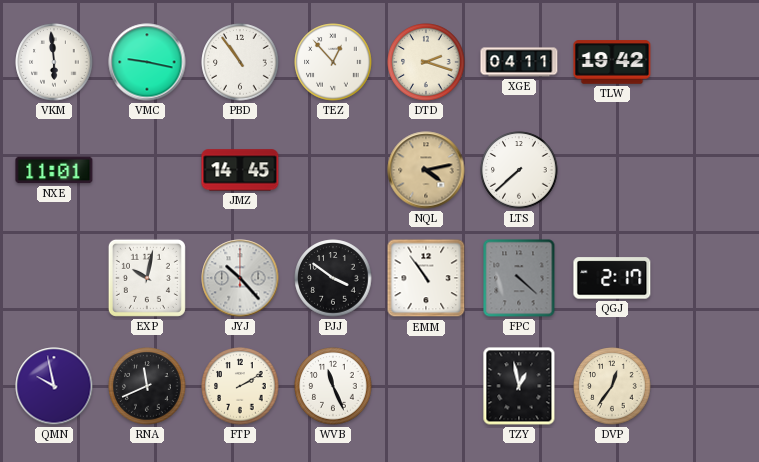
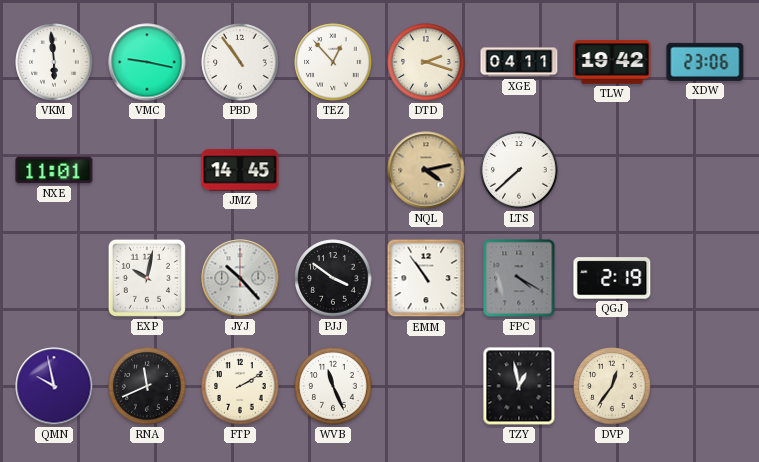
XDW: none -> 23:06
FPC: 4:22 -> 4:20
QGJ: 2:17 -> 2:19
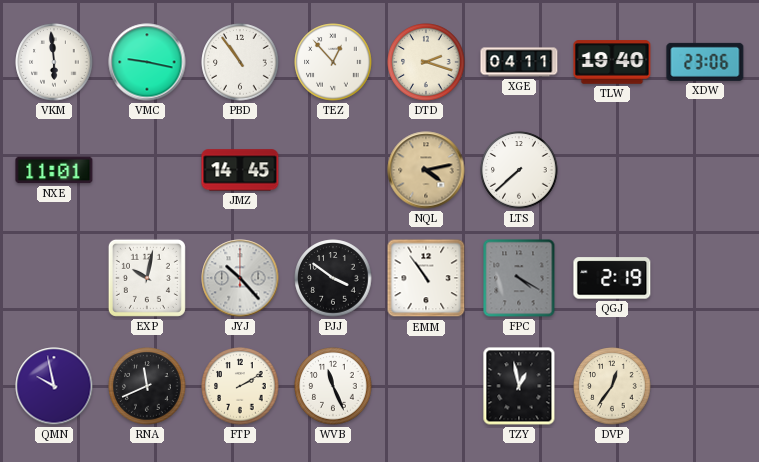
TLW: 19:42 -> 19:40
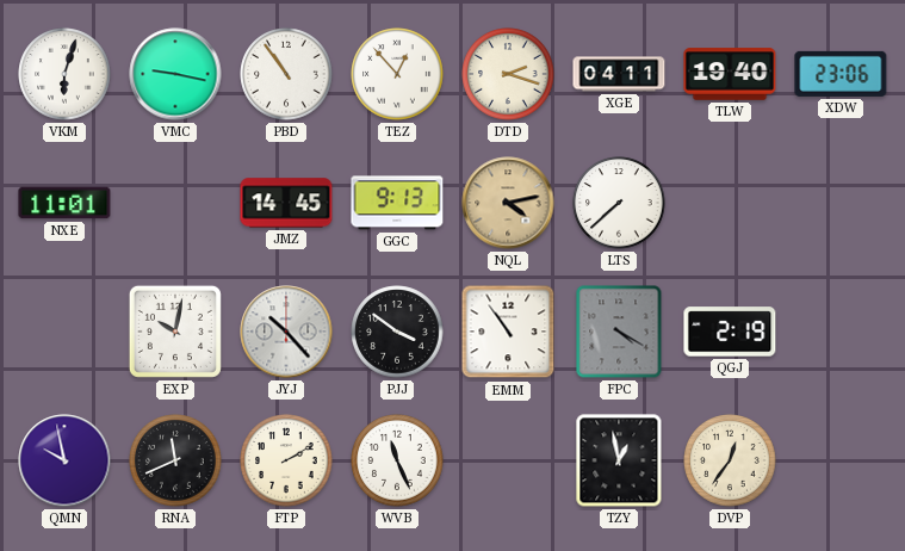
VKM: 5:59 -> 6:03
GGC: none -> 9:13
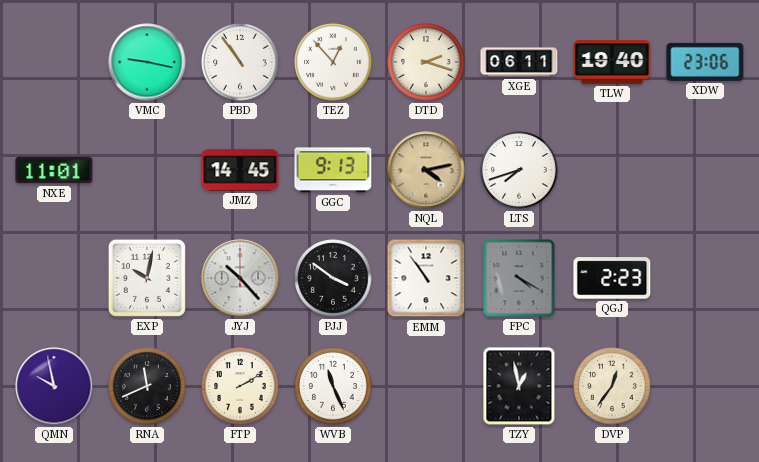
VKM: 6:03 -> none
XGE: 04:11 -> 06:11
LTS: 7:38 -> 7:42
QGJ: 2:19 -> 2:23
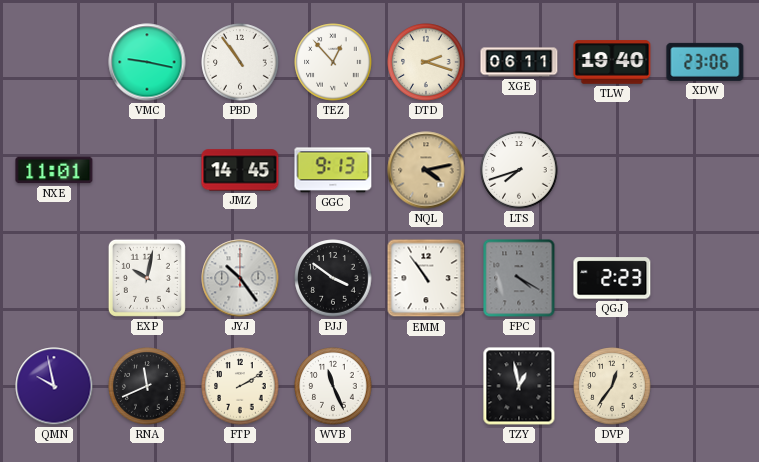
JYJ: 10:23 -> 10:24
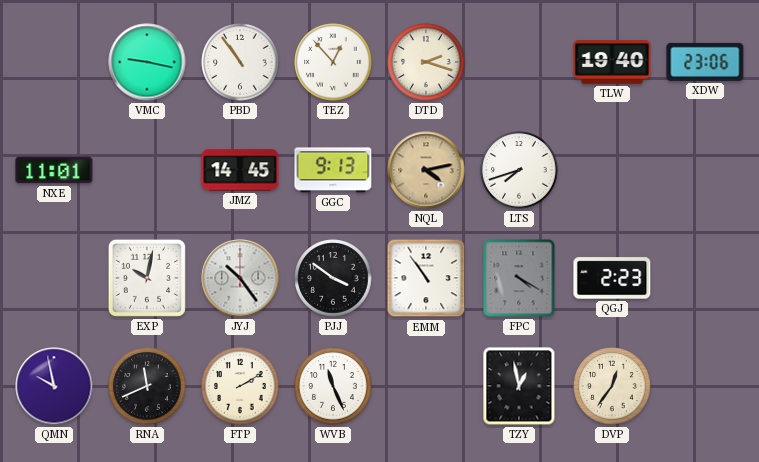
XGE: 06:11 -> none
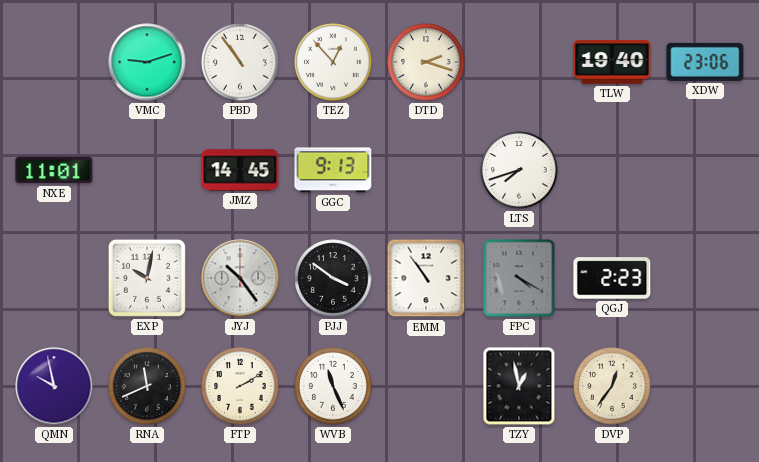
VMC: 9:17 -> 9:12
NQL: 4:13 -> none
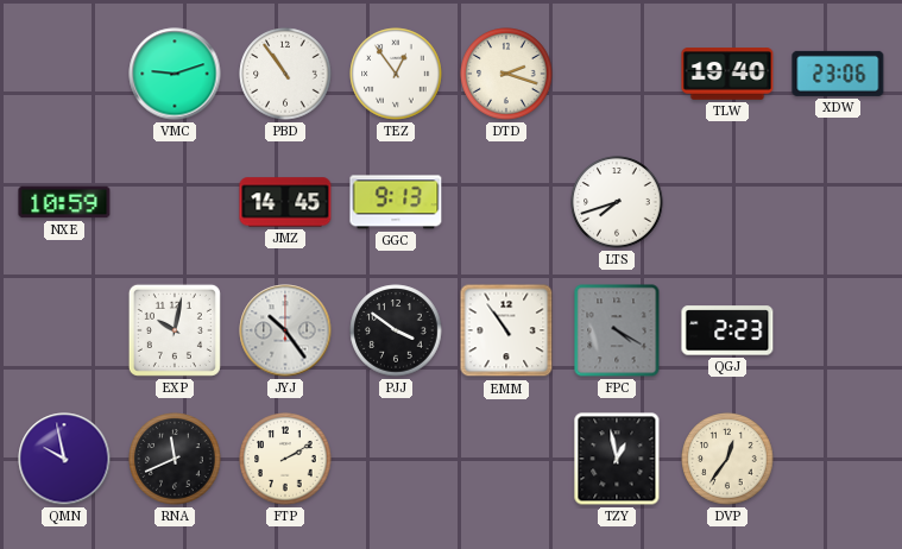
TEZ: 12:53 -> 12:54
NXE: 11:01 -> 10:59
WVB: 11:26 -> none
